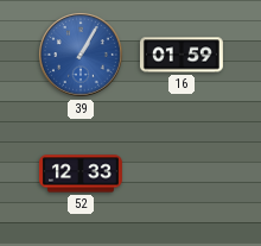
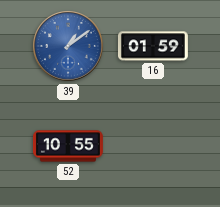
39: 1:05 -> 1:09
52: 12:33 -> 10:55
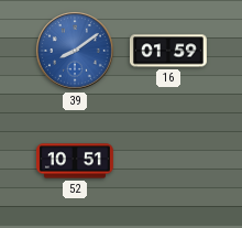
39: 1:09 -> 8:09
52: 10:55 -> 10:51
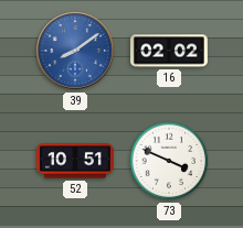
16: 01:59 -> 02:02
73: none -> 3:49
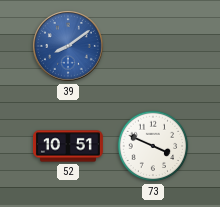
16: 02:02 -> none
